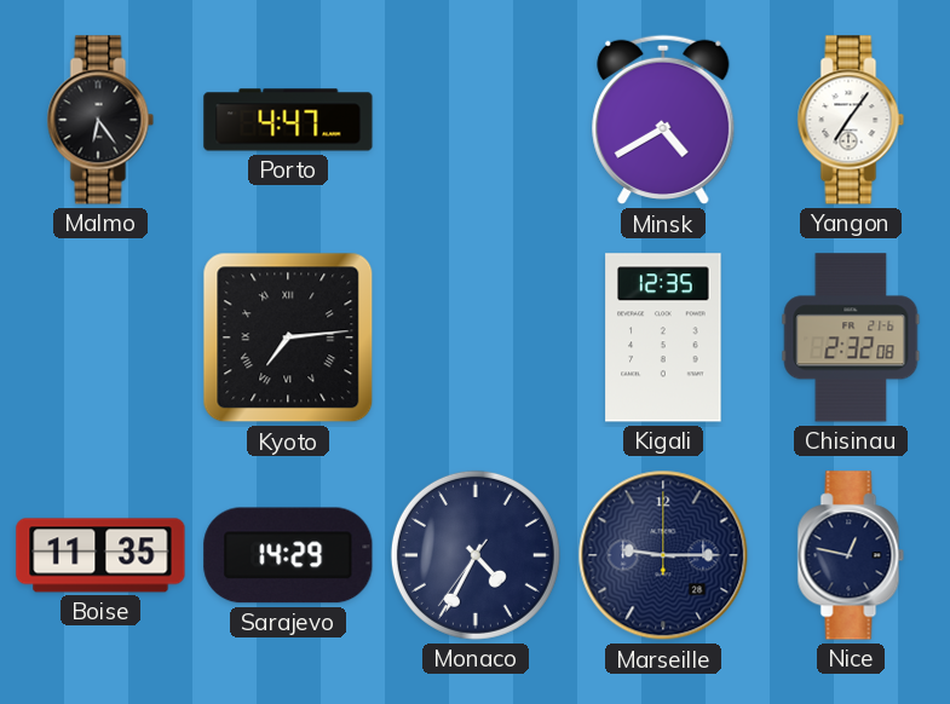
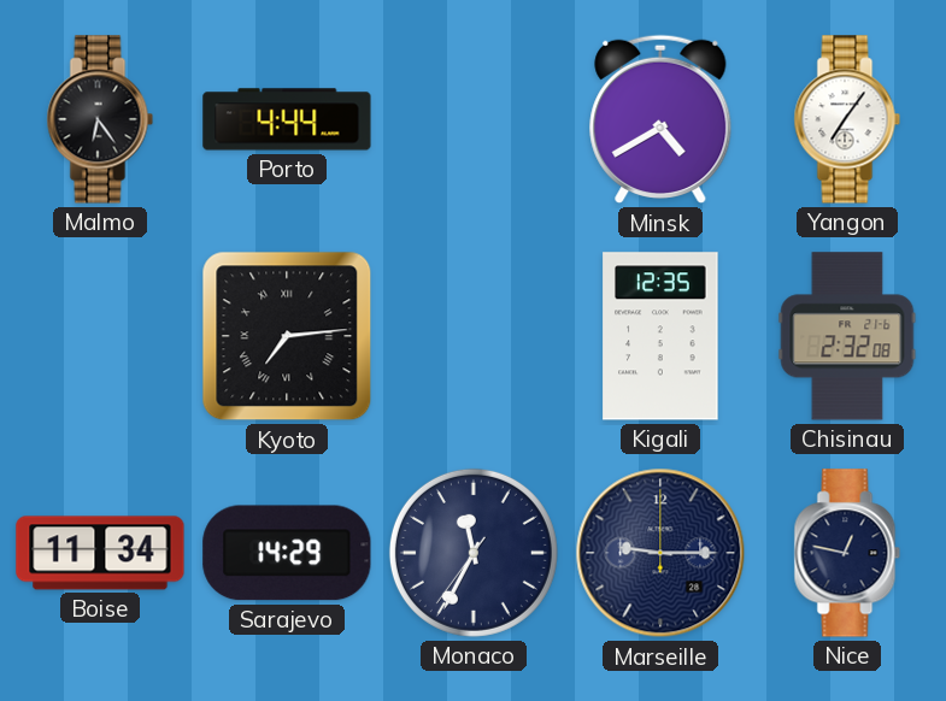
Porto: 4:47 -> 4:44
Boise: 11:35 -> 11:34
Monaco: 4:34 -> 11:34
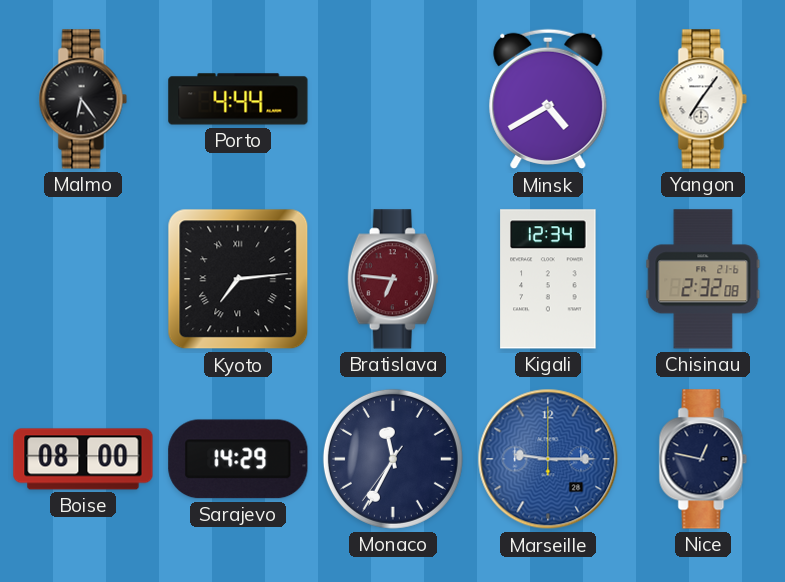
Bratislava: none -> 6:46
Kigali: 12:35 -> 12:34
Boise: 11:34 -> 08:00
Marseille dial: navy -> blue
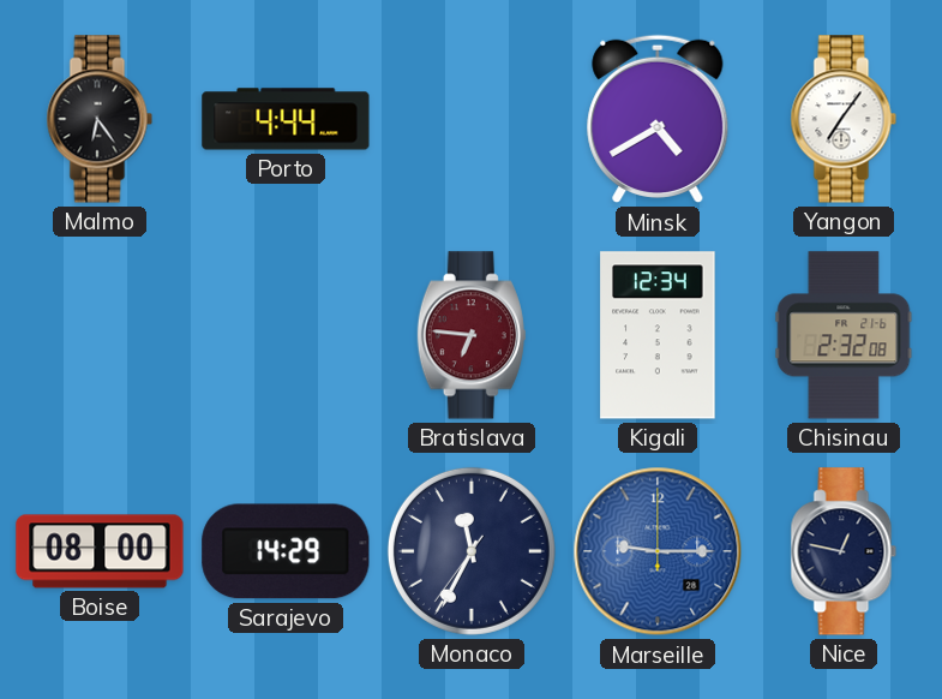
Kyoto: 7:14 -> none
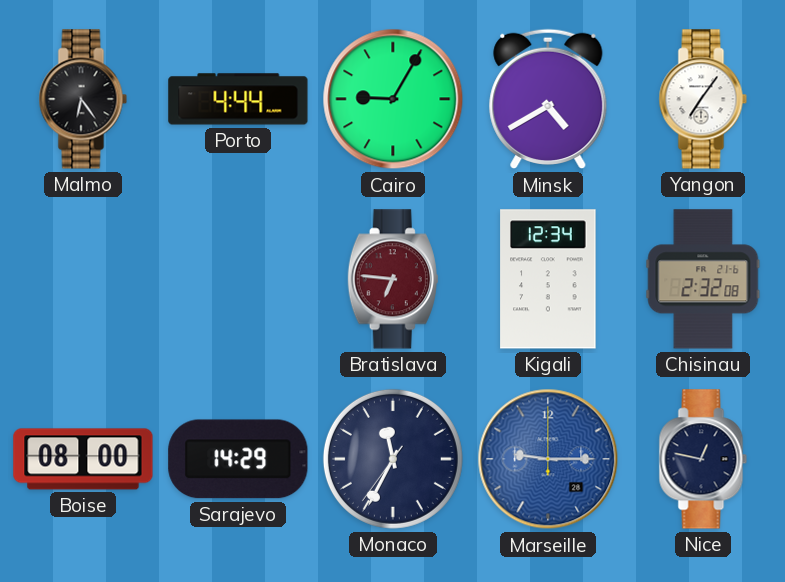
Cairo: none -> 9:05
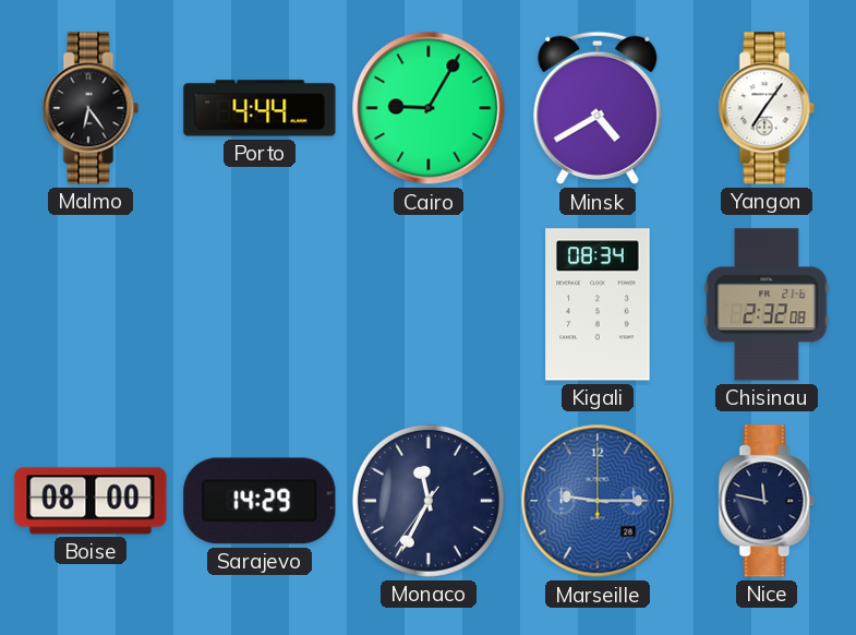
Bratislava: 6:46 -> none
Kigali: 12:34 -> 08:34
Nice: 12:47 -> 11:47
